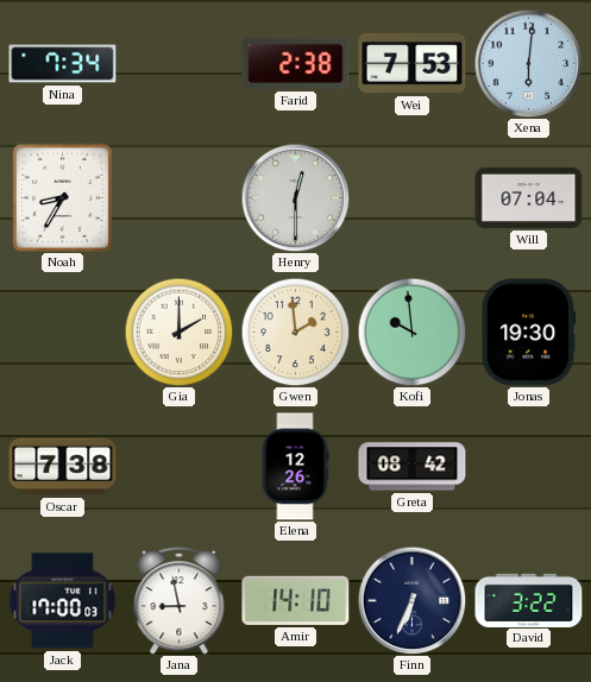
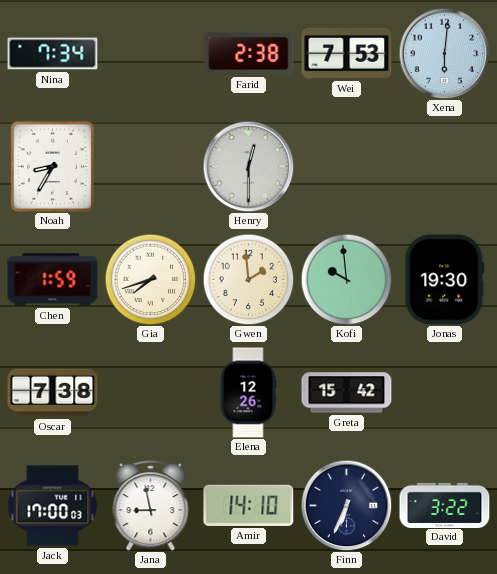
Will: 07:04 -> none
Chen: none -> 1:59
Gia: 2:00 -> 7:42
Greta: 08:42 -> 15:42
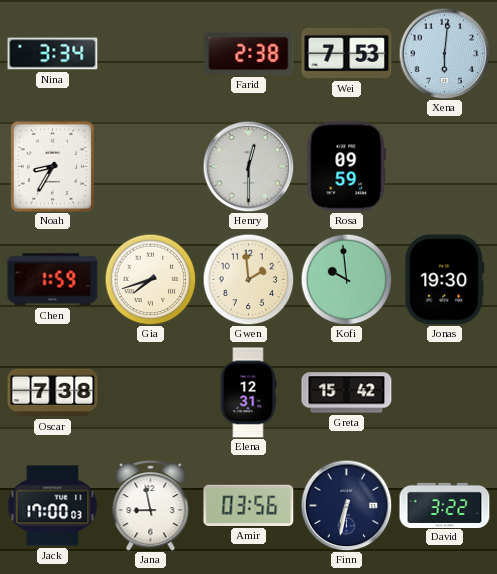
Nina: 7:34 -> 3:34
Rosa: none -> 09:59
Elena: 12:26 -> 12:31
Amir: 14:10 -> 03:56
Finn: 6:34 -> 6:32
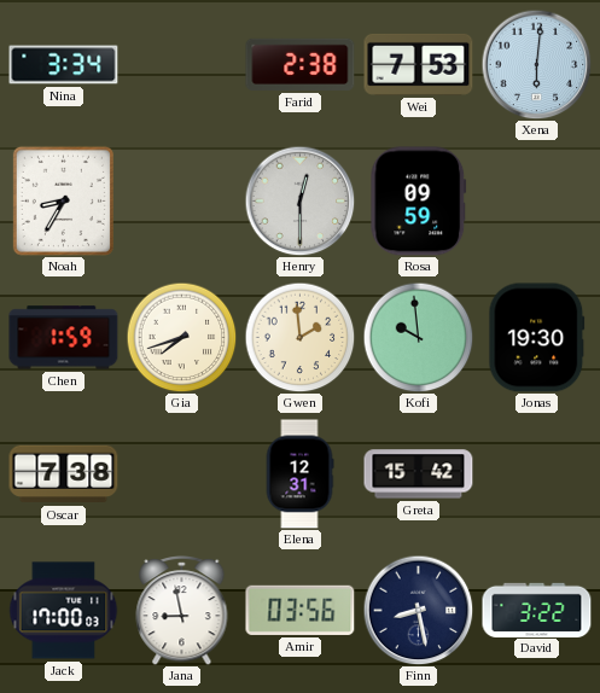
Finn: 6:32 -> 8:28
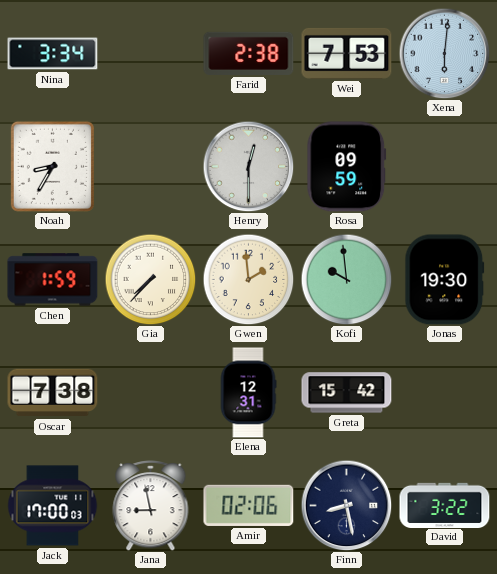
Gia: 7:42 -> 7:37
Amir: 03:56 -> 02:06
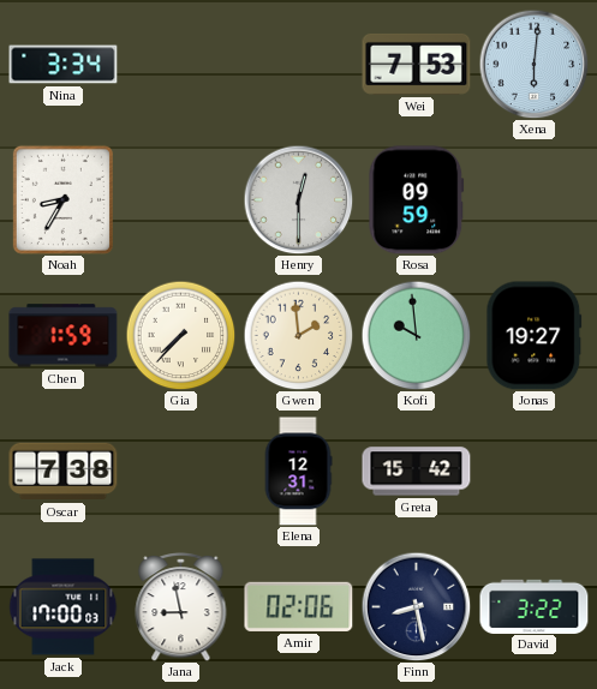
Farid: 2:38 -> none
Jonas: 19:30 -> 19:27
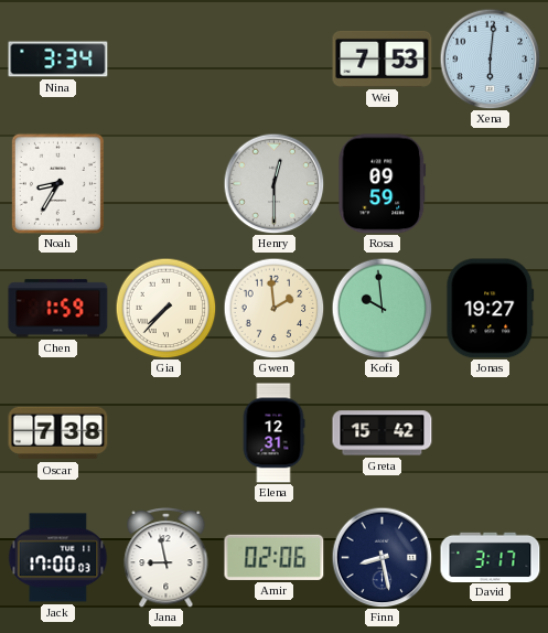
David: 3:22 -> 3:17
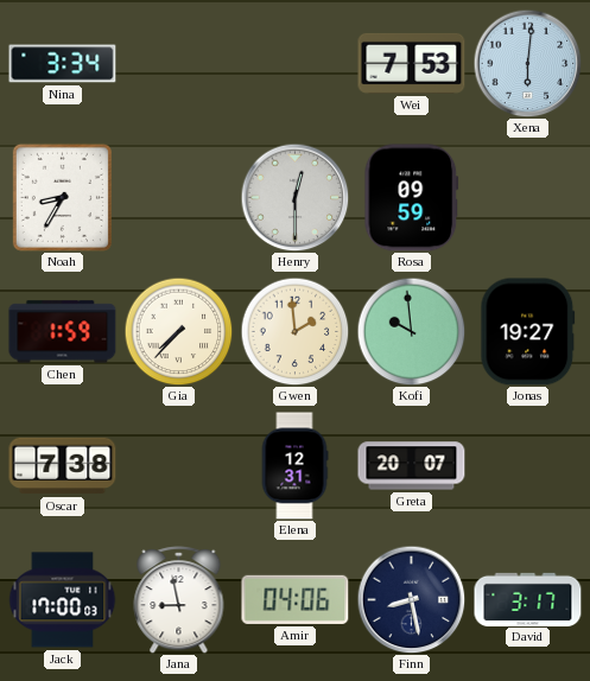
Greta: 15:42 -> 20:07
Amir: 02:06 -> 04:06
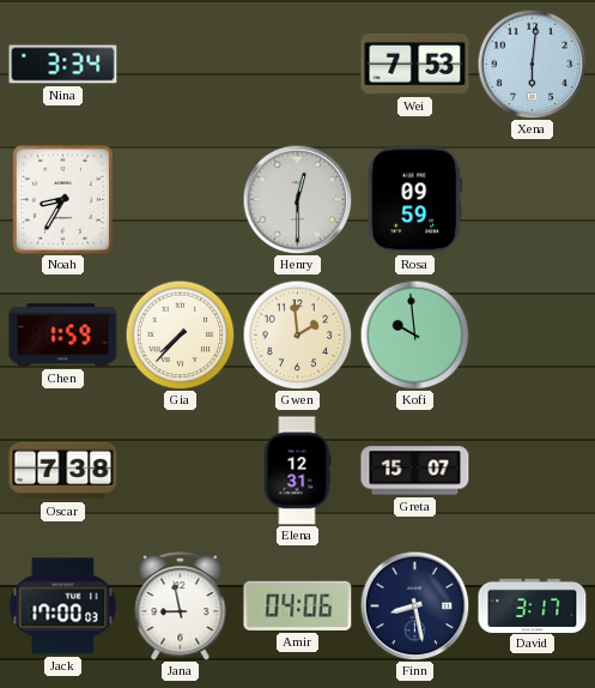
Jonas: 19:27 -> none
Greta: 20:07 -> 15:07
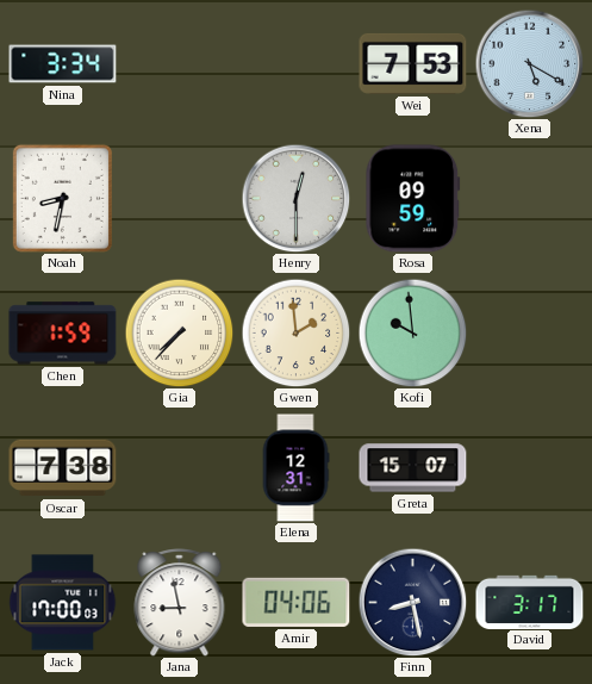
Xena: 6:01 -> 5:20
Noah: 8:35 -> 8:32
